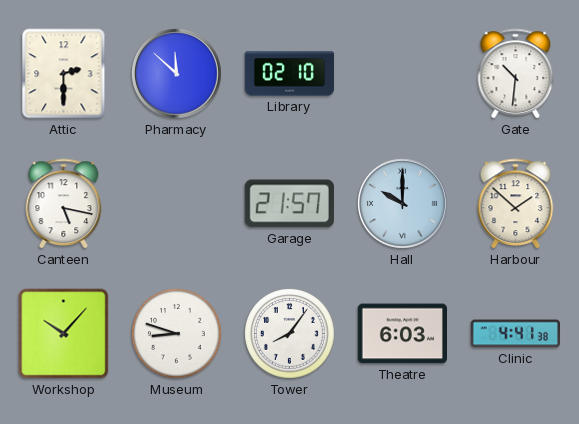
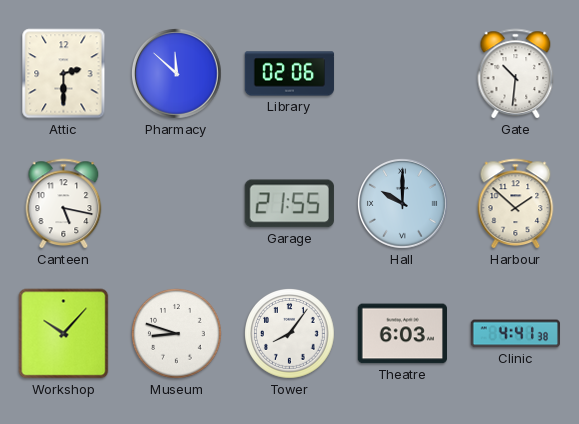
Library: 02:10 -> 02:06
Garage: 21:57 -> 21:55
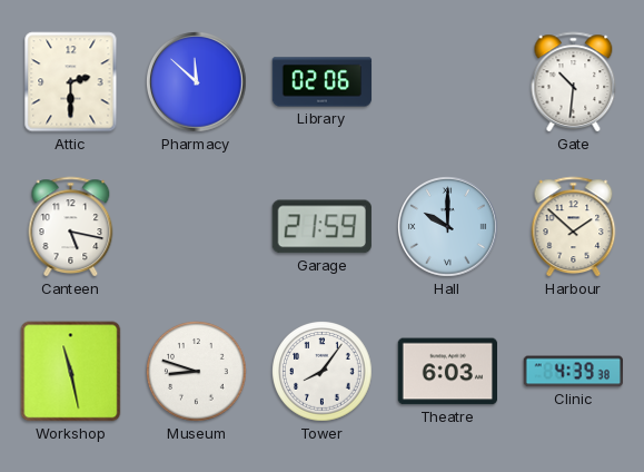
Garage: 21:55 -> 21:59
Workshop: 10:07 -> 11:28
Clinic: 4:41 -> 4:39
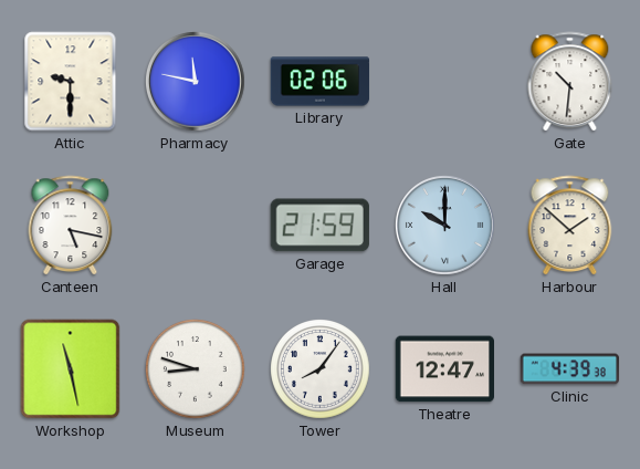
Attic: 2:30 -> 9:30
Pharmacy: 11:52 -> 11:47
Theatre: 6:03 -> 12:47
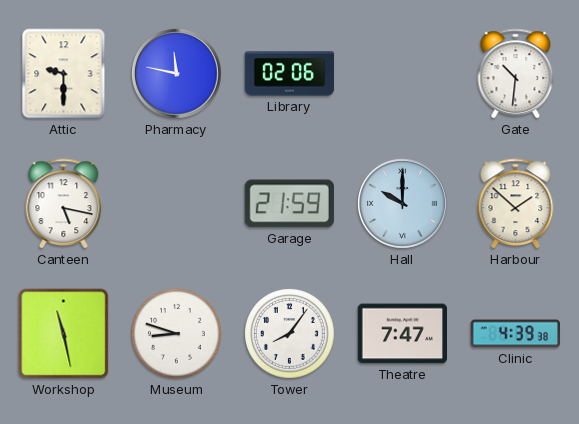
Theatre: 12:47 -> 7:47
